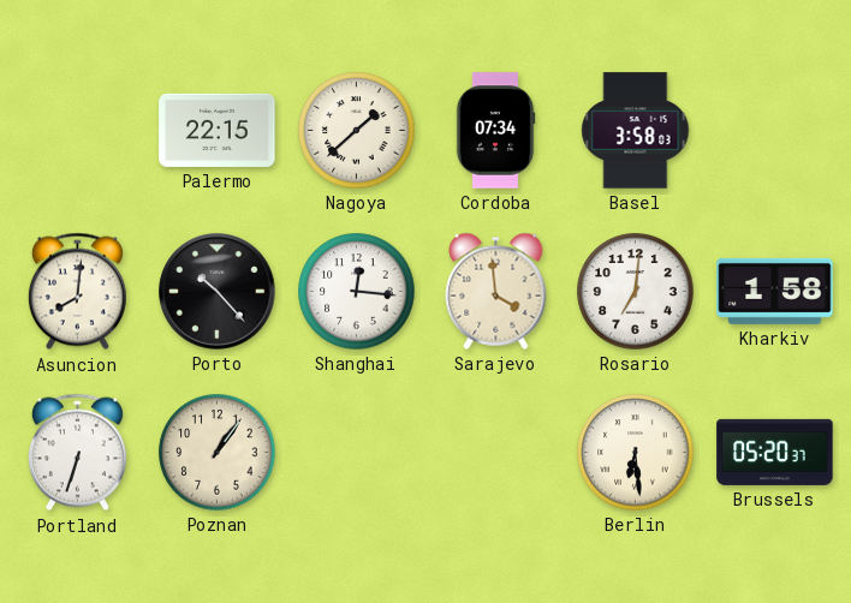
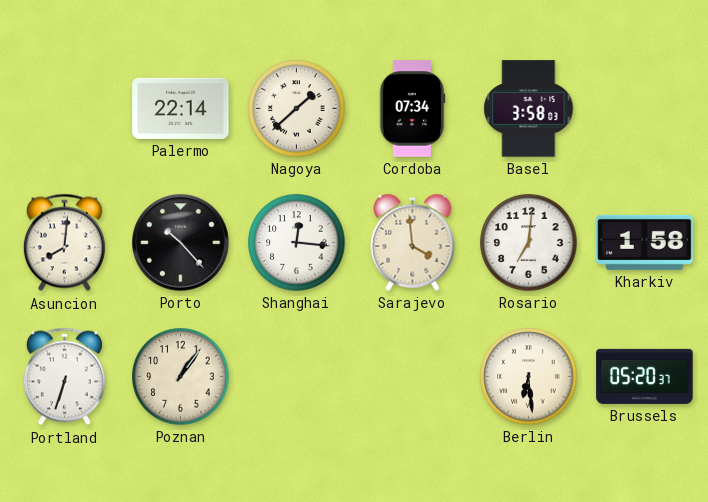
Palermo: 22:15 -> 22:14
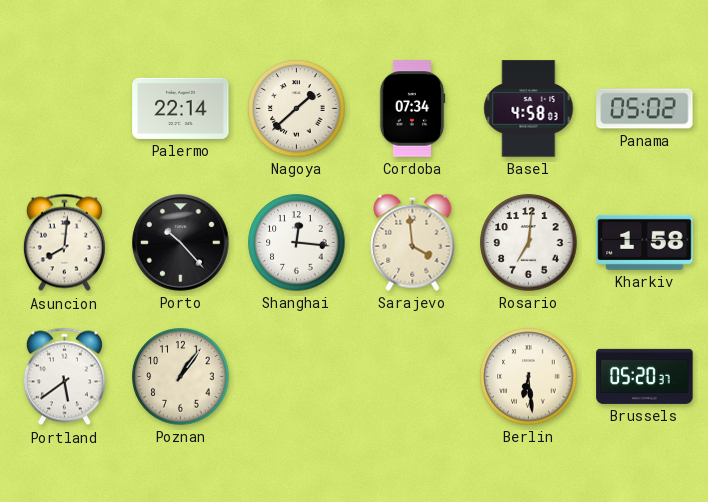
Basel: 3:58 -> 4:58
Panama: none -> 05:02
Portland: 6:33 -> 5:39
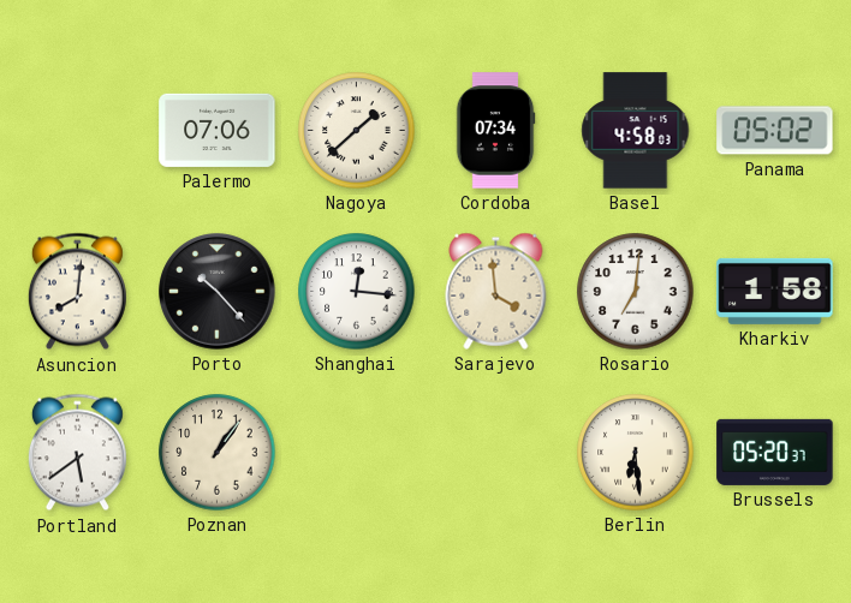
Palermo: 22:14 -> 07:06
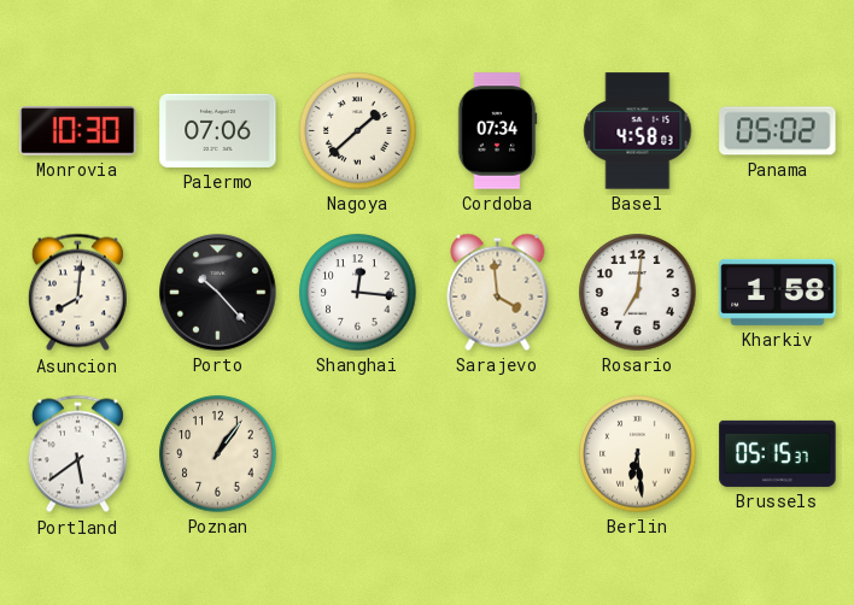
Monrovia: none -> 10:30
Brussels: 05:20 -> 05:15
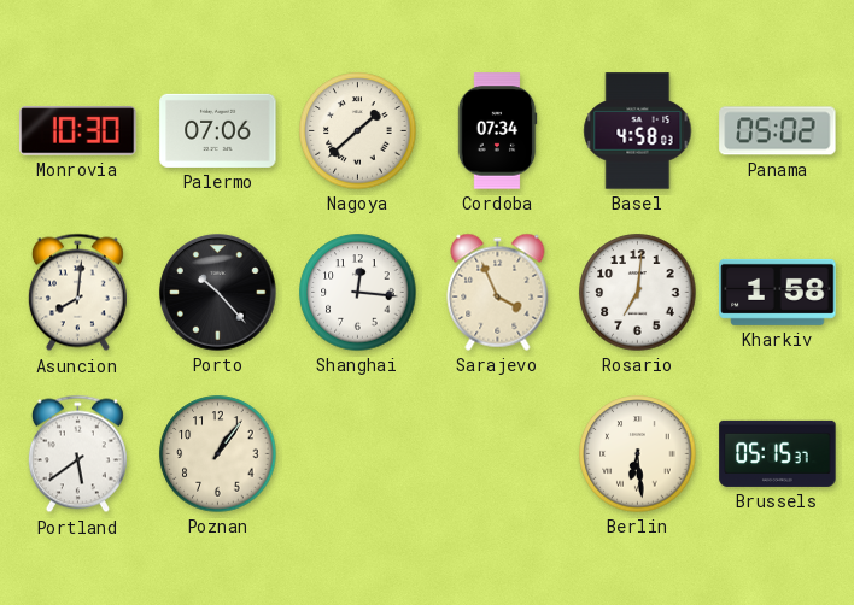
Sarajevo: 3:59 -> 3:56
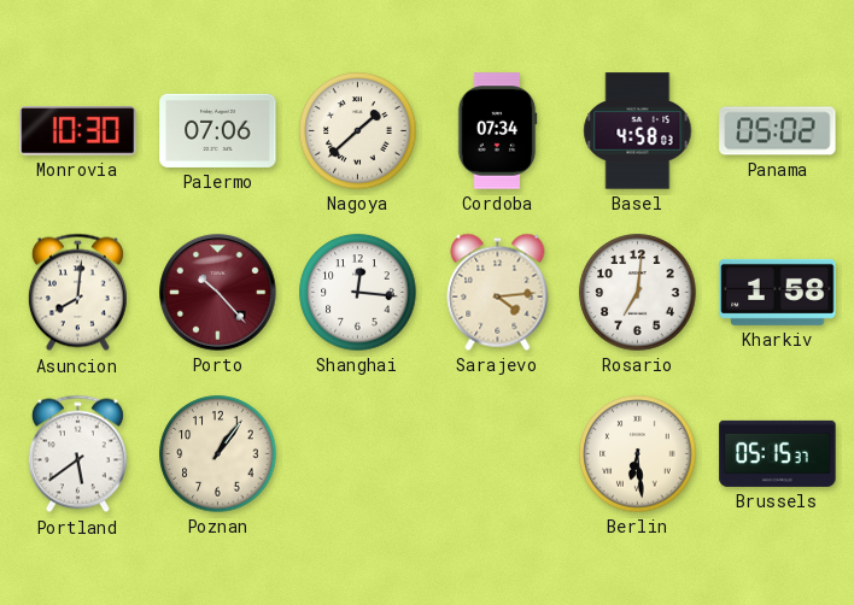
Porto dial: black -> burgundy
Sarajevo: 3:56 -> 4:14
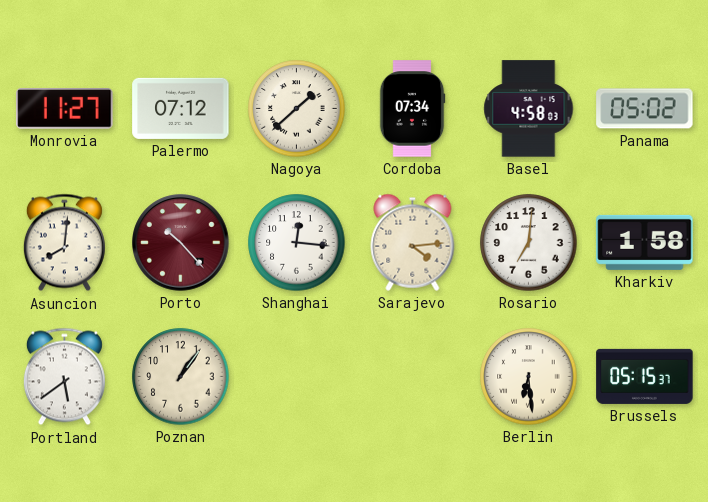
Monrovia: 10:30 -> 11:27
Palermo: 07:06 -> 07:12
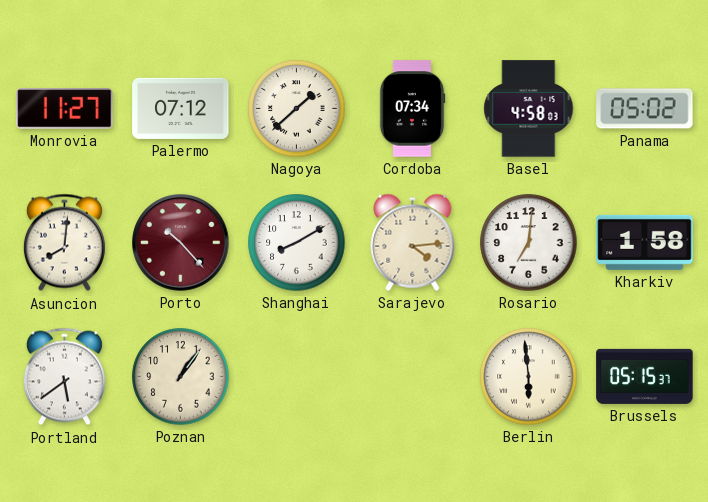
Shanghai: 12:16 -> 8:10
Berlin: 6:29 -> 5:59
